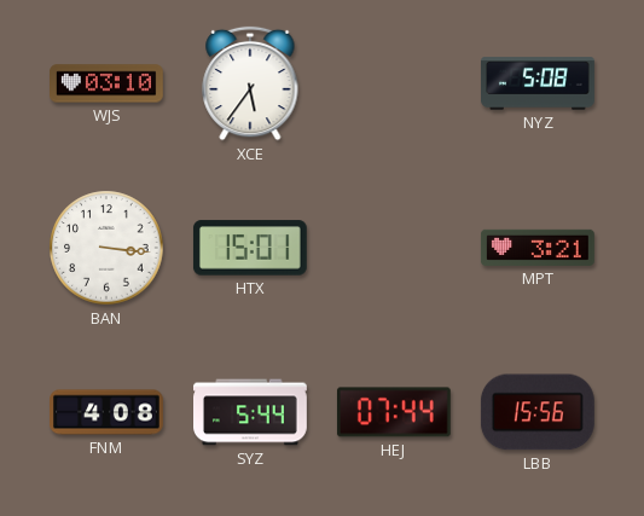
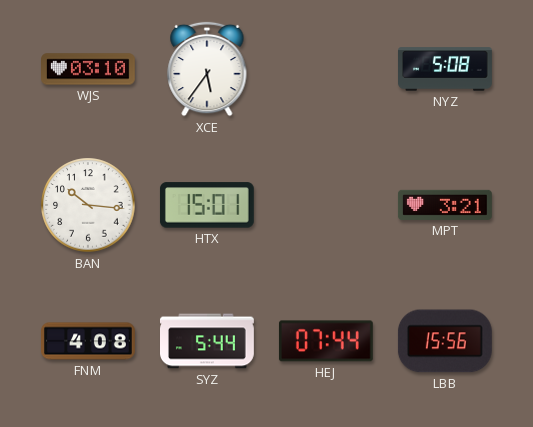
BAN: 3:16 -> 10:16
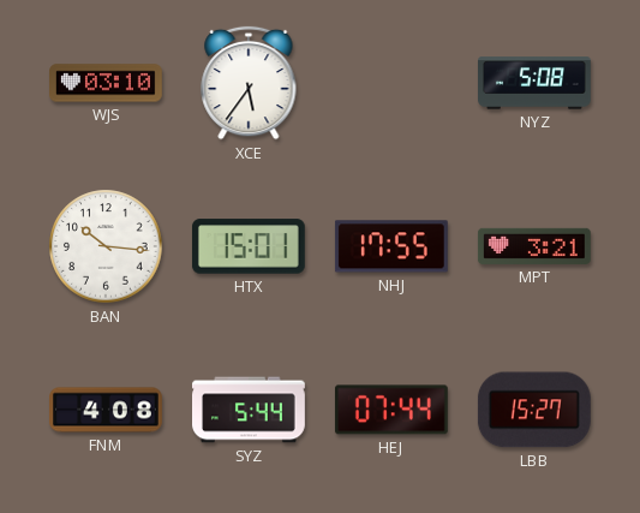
NHJ: none -> 17:55
LBB: 15:56 -> 15:27
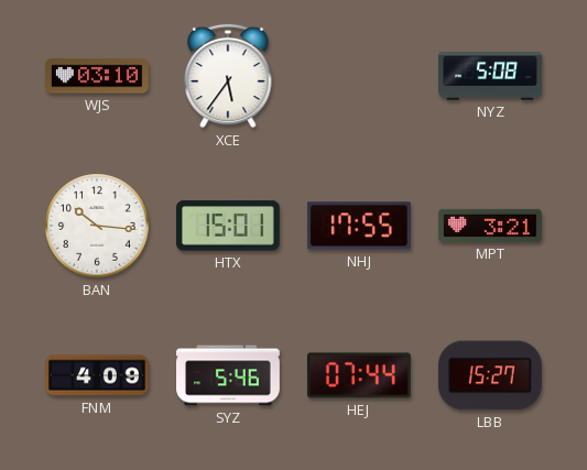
FNM: 4:08 -> 4:09
SYZ: 5:44 -> 5:46
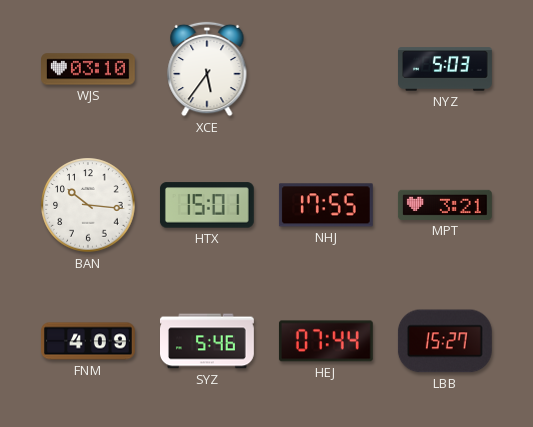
NYZ: 5:08 -> 5:03
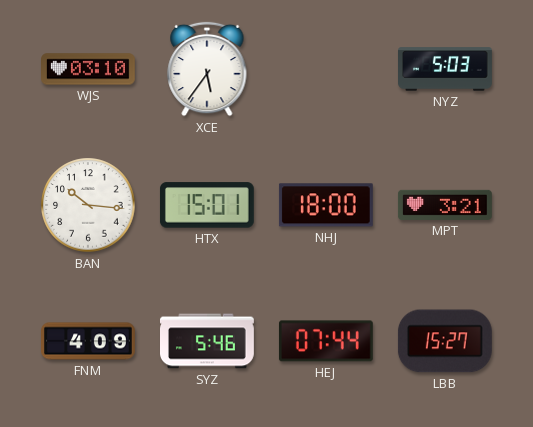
NHJ: 17:55 -> 18:00
